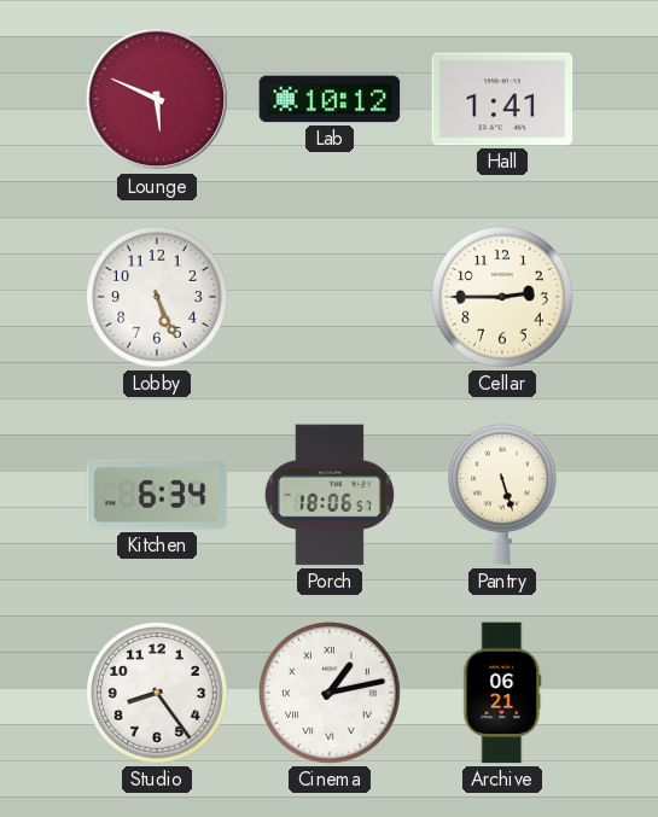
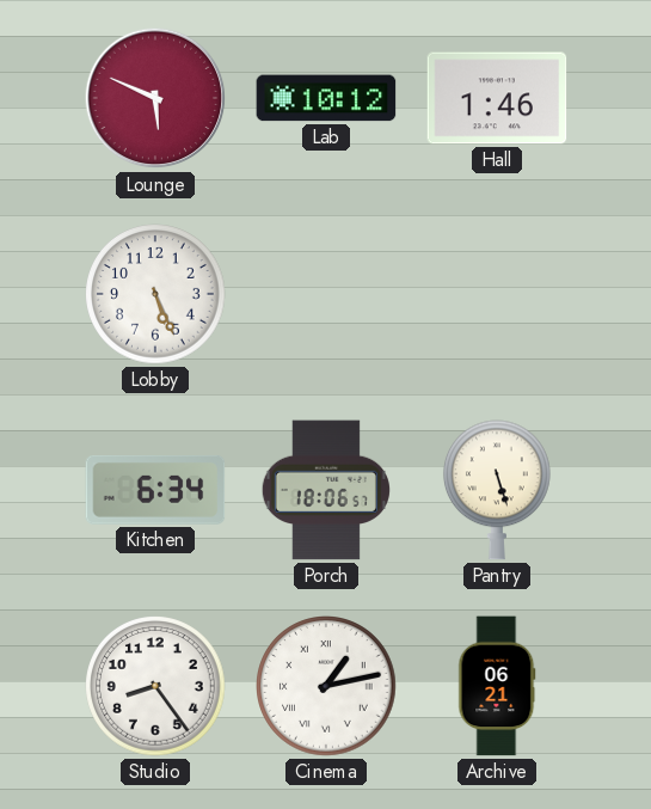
Hall: 1:41 -> 1:46
Cellar: 2:45 -> none
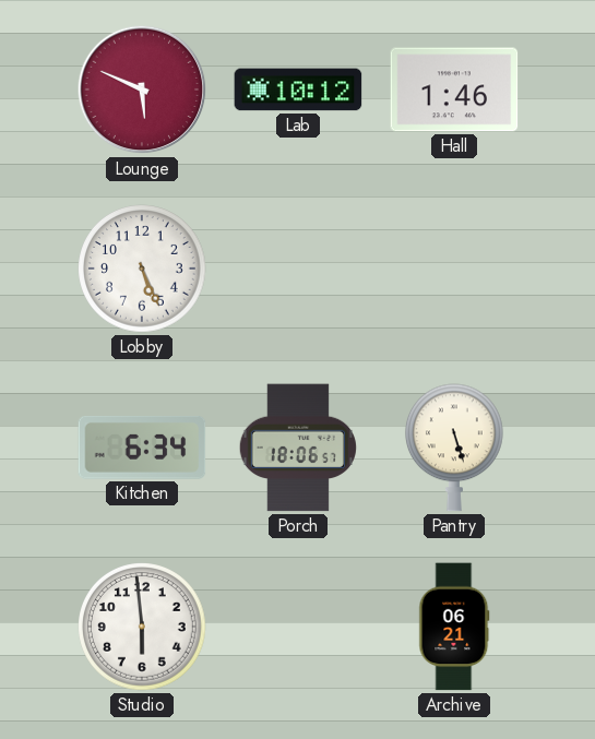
Studio: 8:24 -> 5:59
Cinema: 1:13 -> none
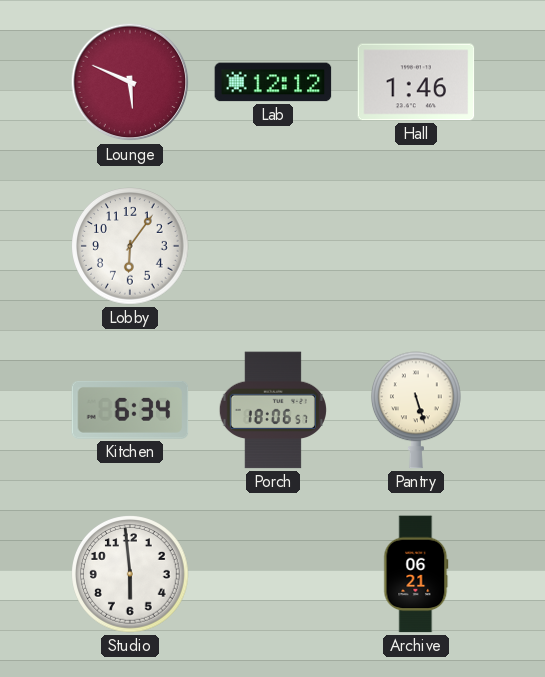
Lab: 10:12 -> 12:12
Lobby: 5:26 -> 6:06
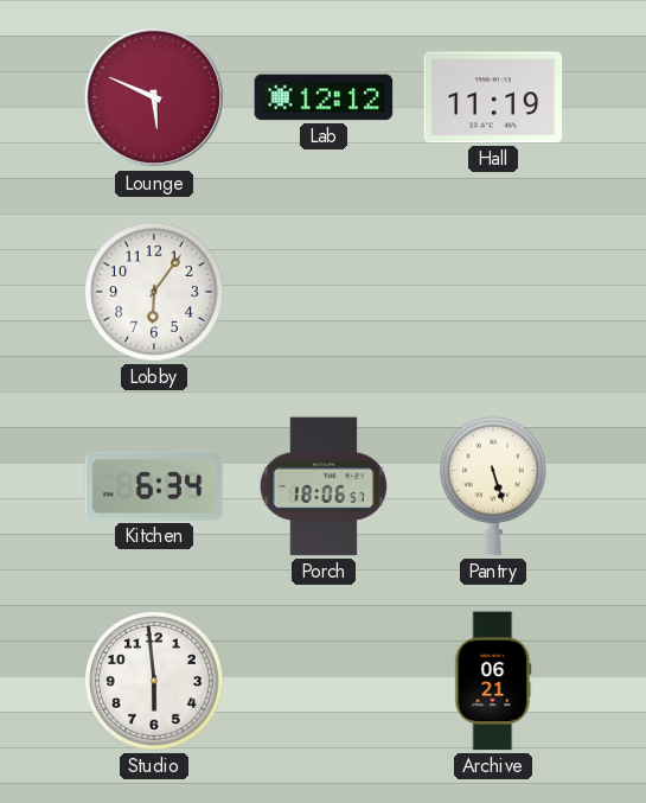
Hall: 1:46 -> 11:19
